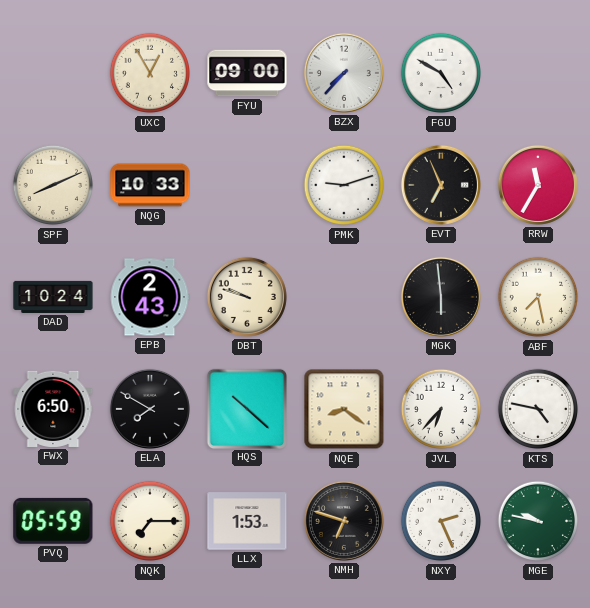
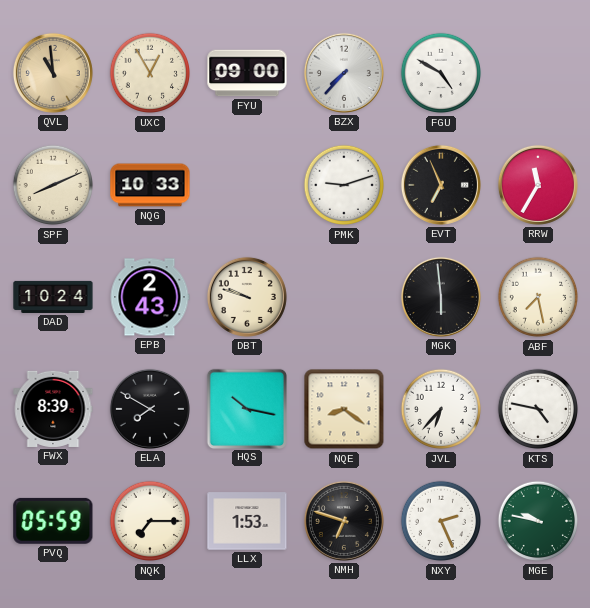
QVL: none -> 10:59
FWX: 6:50 -> 8:39
HQS: 10:22 -> 10:17
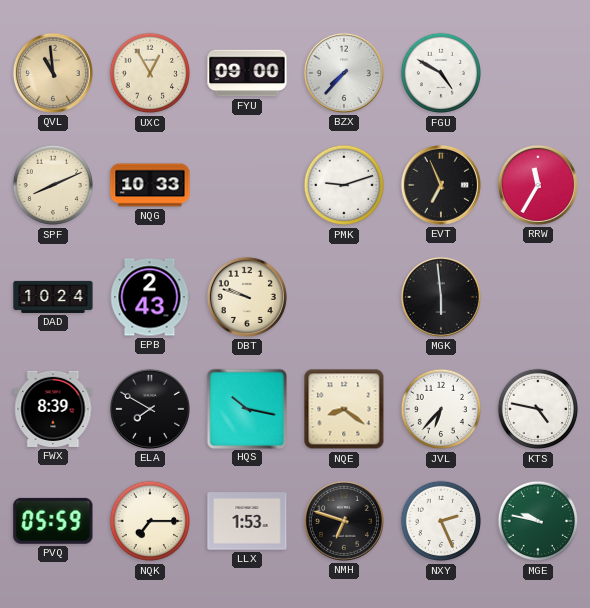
ABF: 7:28 -> none
